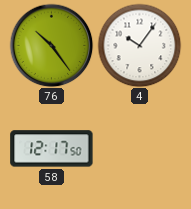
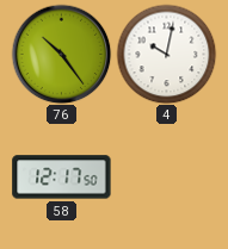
4: 10:06 -> 10:02
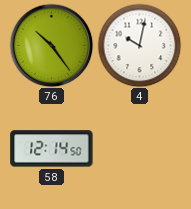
58: 12:17 -> 12:14
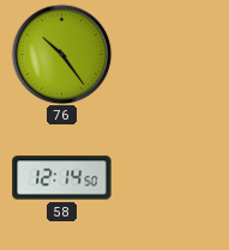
4: 10:02 -> none
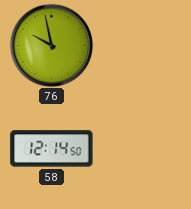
76: 10:24 -> 9:58
